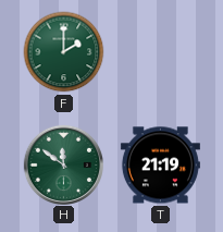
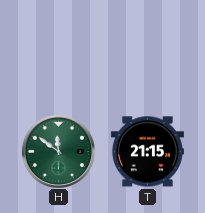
F: 2:00 -> none
T: 21:19 -> 21:15
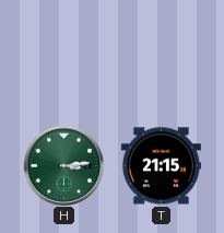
H: 11:51 -> 3:14
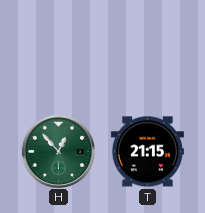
H: 3:14 -> 12:53
